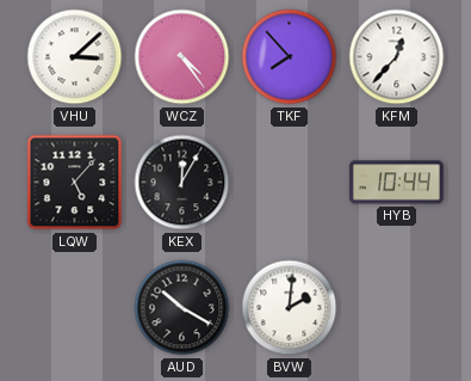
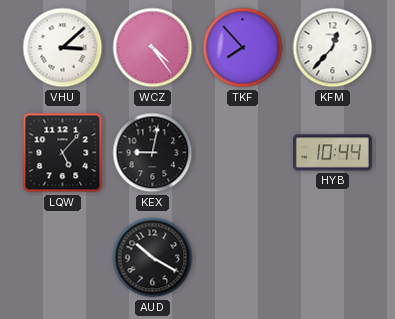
KEX: 12:05 -> 9:02
BVW: 2:01 -> none
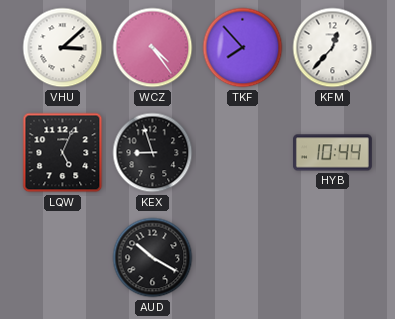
LQW: 5:07 -> 5:04
KEX: 9:02 -> 8:57
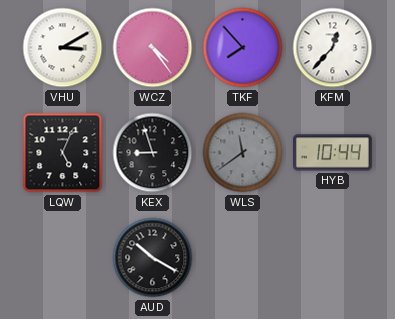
VHU: 3:08 -> 3:10
WLS: none -> 11:39
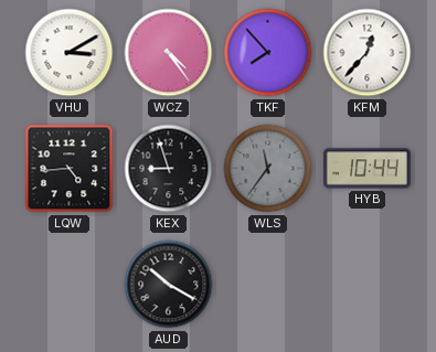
LQW: 5:04 -> 4:44
WLS: 11:39 -> 11:36
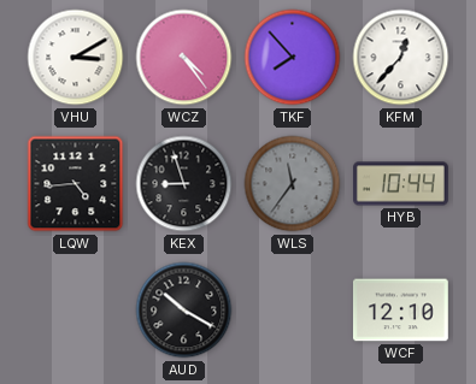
WCF: none -> 12:10
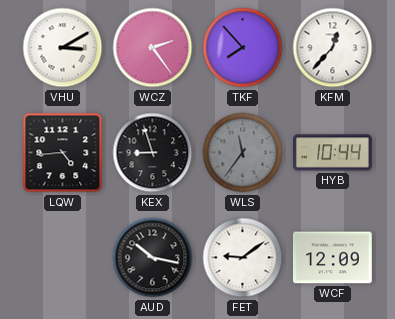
WCZ: 4:24 -> 2:24
AUD: 10:20 -> 10:17
FET: none -> 9:09
WCF: 12:10 -> 12:09
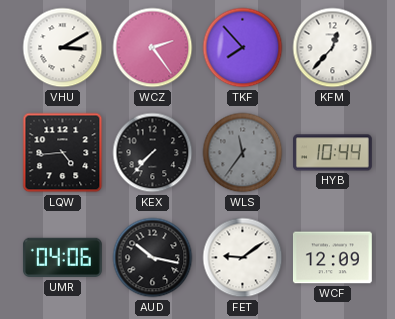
KEX: 8:57 -> 7:37
UMR: none -> 04:06
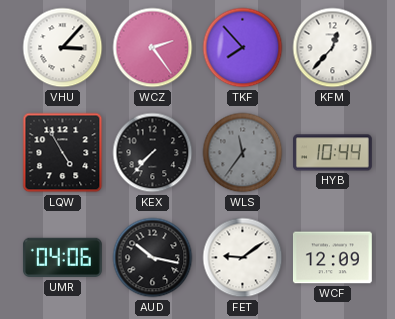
VHU: 3:10 -> 3:07
LQW: 4:44 -> 4:55
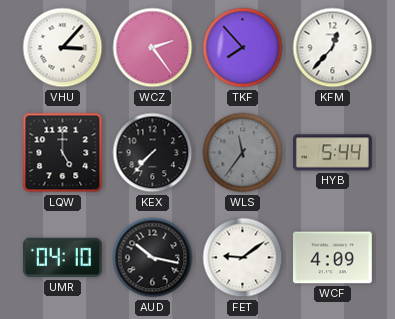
LQW: 4:55 -> 5:00
HYB: 10:44 -> 5:44
UMR: 04:06 -> 04:10
WCF: 12:09 -> 4:09
